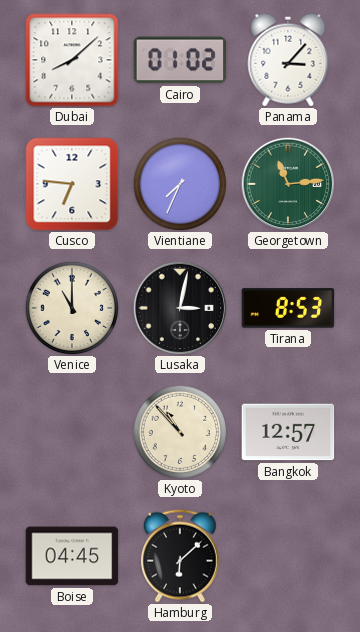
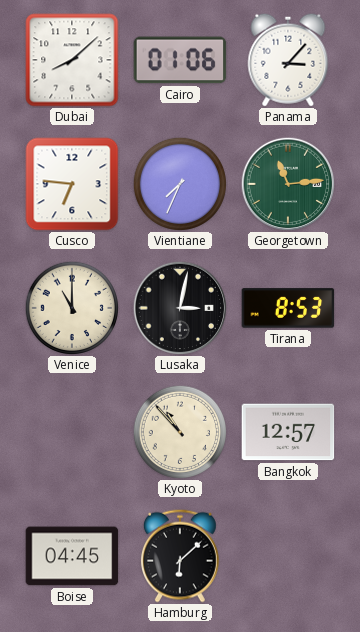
Cairo: 01:02 -> 01:06
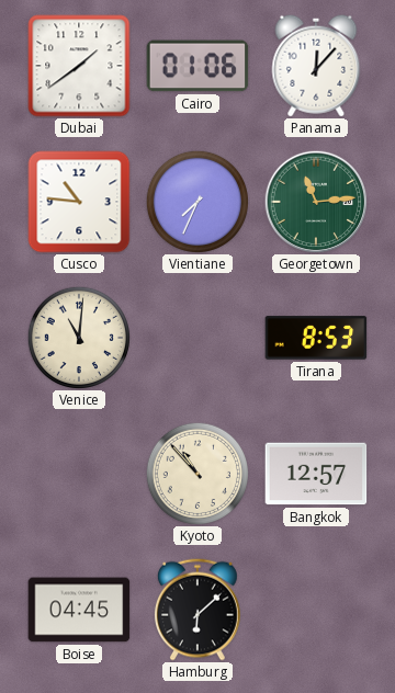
Dubai: 8:08 -> 1:39
Panama: 3:07 -> 12:07
Cusco: 6:46 -> 10:46
Venice: 11:00 -> 11:01
Lusaka: 3:02 -> none
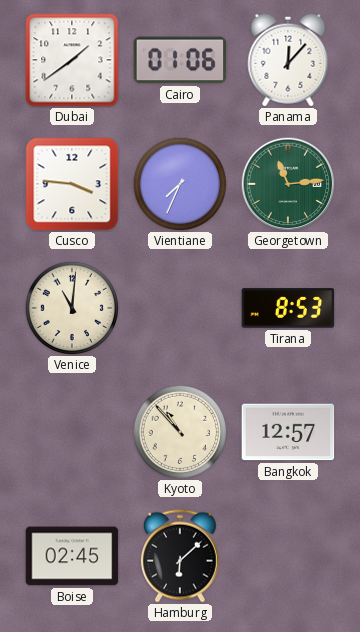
Cusco: 10:46 -> 3:46
Boise: 04:45 -> 02:45
